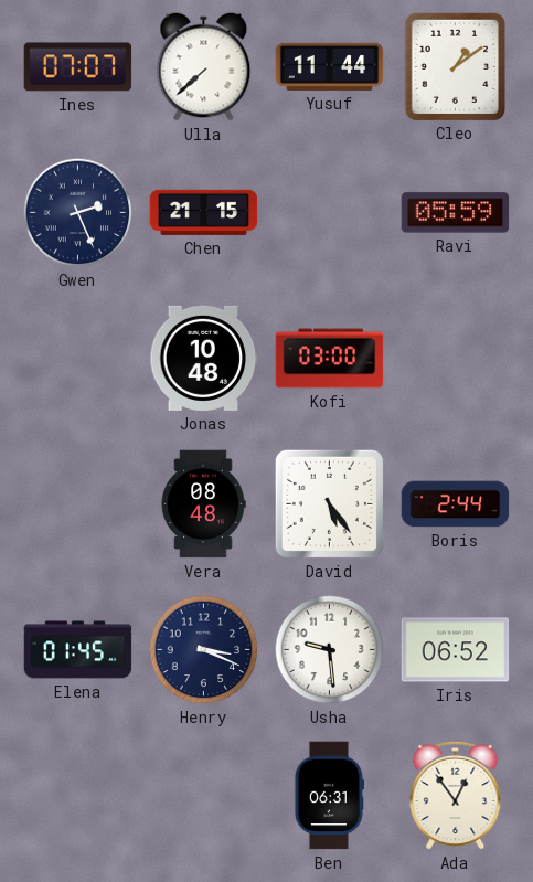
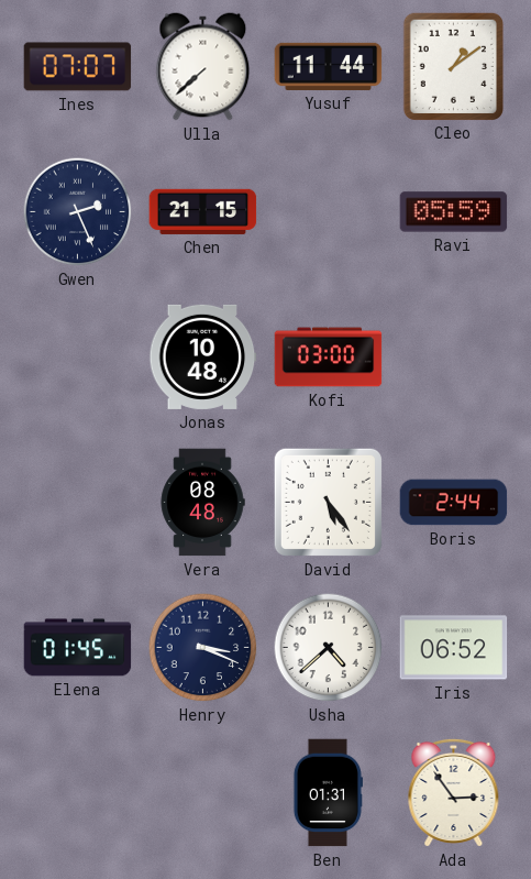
Usha: 9:29 -> 4:38
Ben: 06:31 -> 01:31
Ada: 12:54 -> 2:54
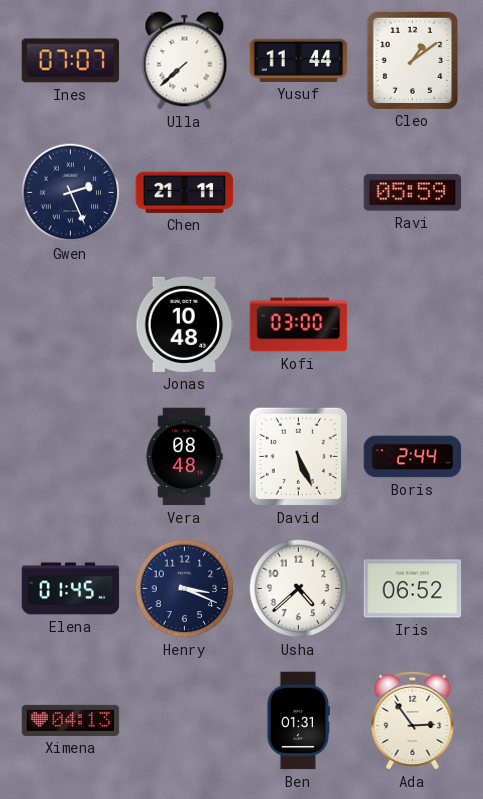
Chen: 21:15 -> 21:11
David: 5:24 -> 5:26
Ximena: none -> 04:13
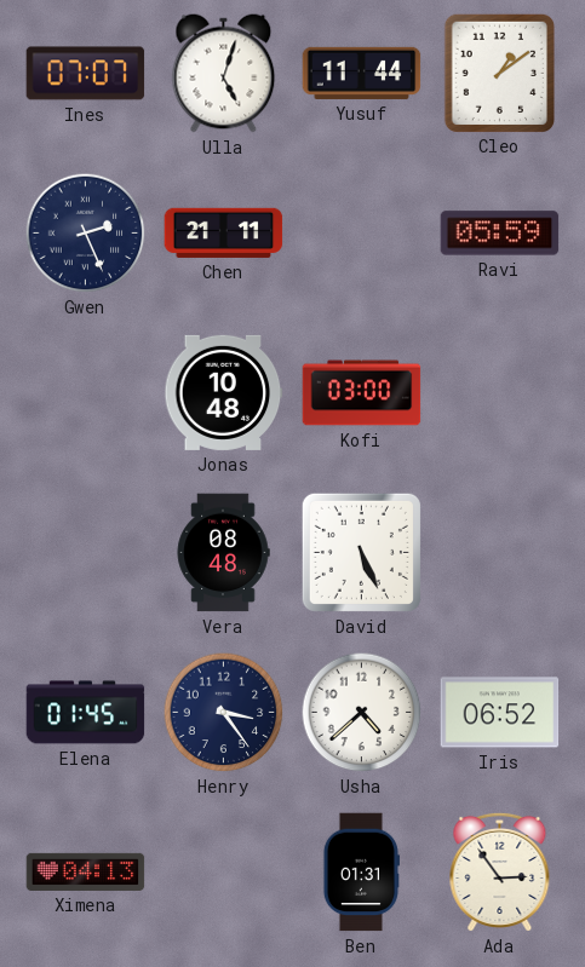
Ulla: 7:38 -> 5:03
Boris: 2:44 -> none
Henry: 3:19 -> 3:24
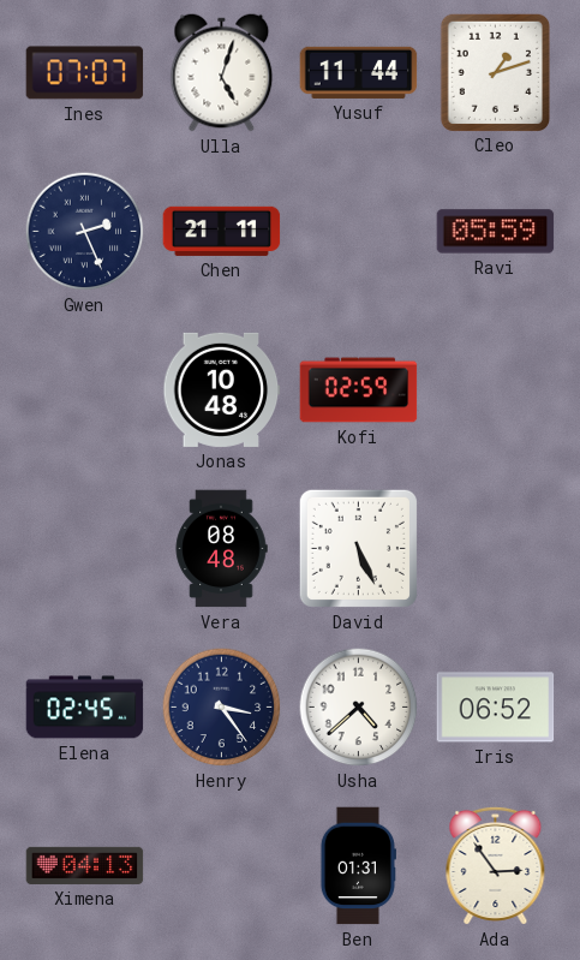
Cleo: 1:09 -> 1:12
Kofi: 03:00 -> 02:59
Elena: 01:45 -> 02:45
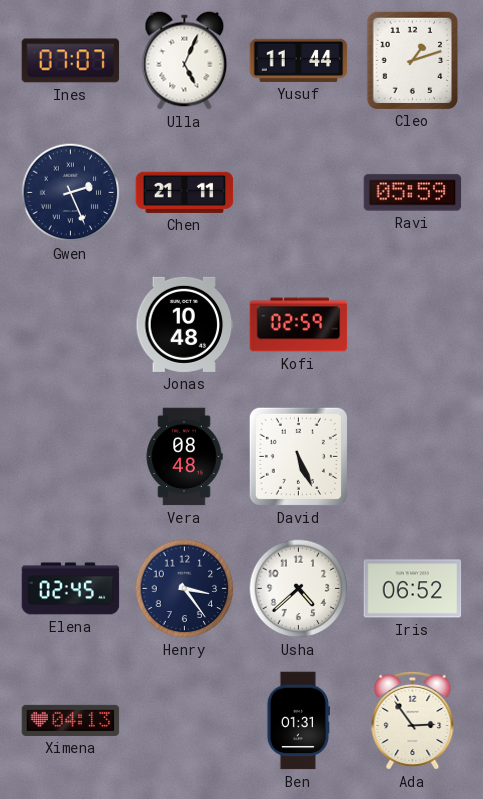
Ulla: 5:03 -> 5:04
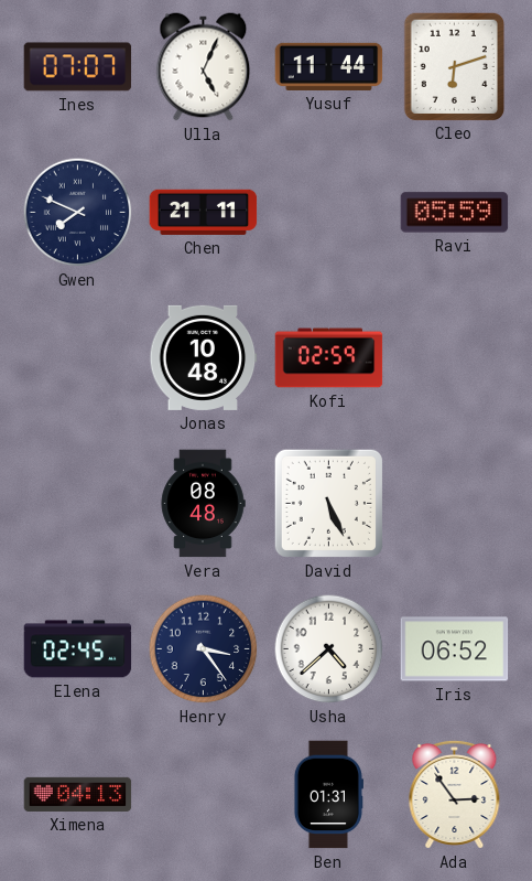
Cleo: 1:12 -> 6:12
Gwen: 2:26 -> 7:49
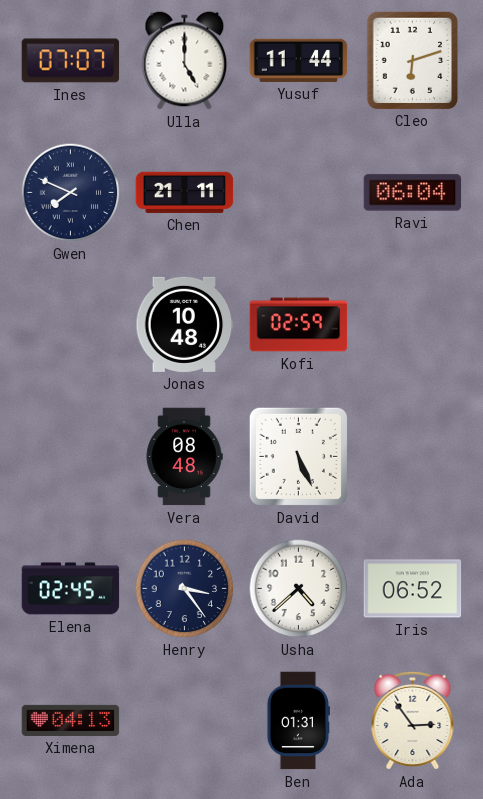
Ulla: 5:04 -> 5:00
Ravi: 05:59 -> 06:04
